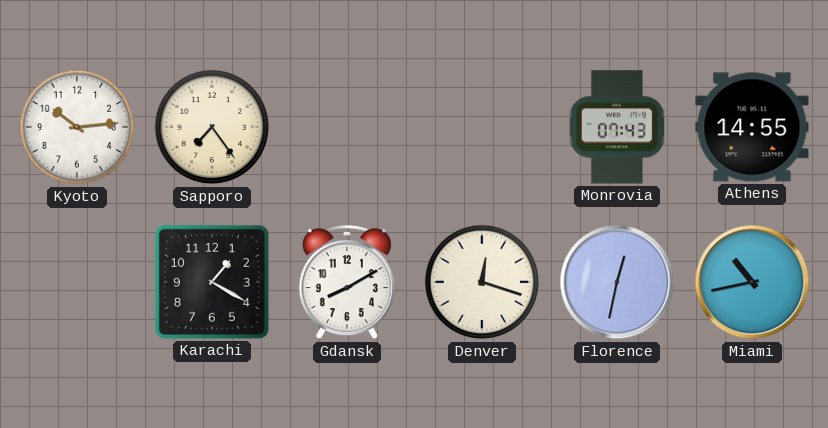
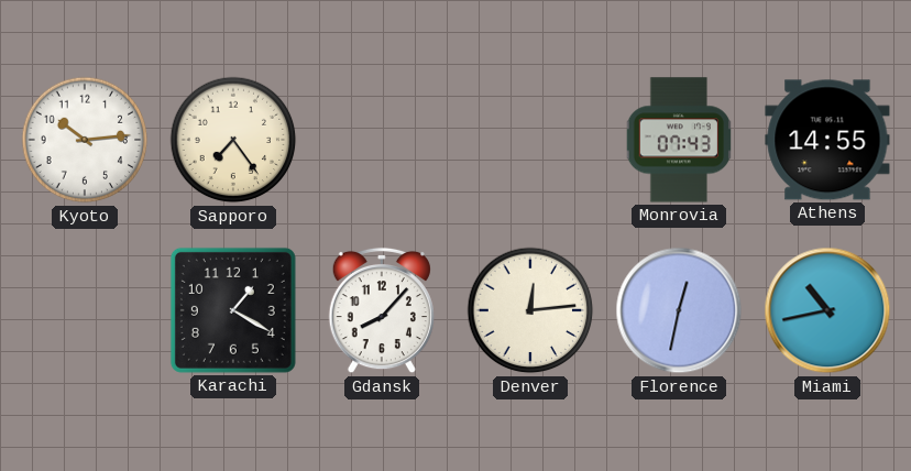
Gdansk: 8:10 -> 8:07
Denver: 12:18 -> 12:14
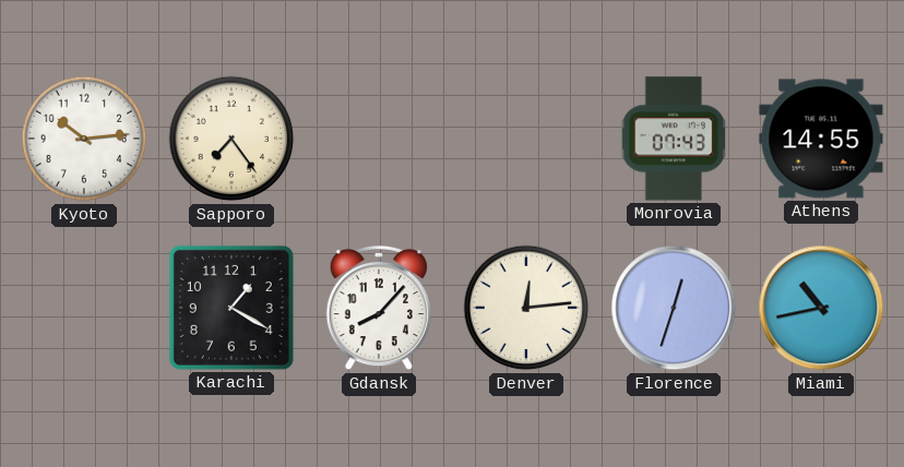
Florence: 12:32 -> 12:33
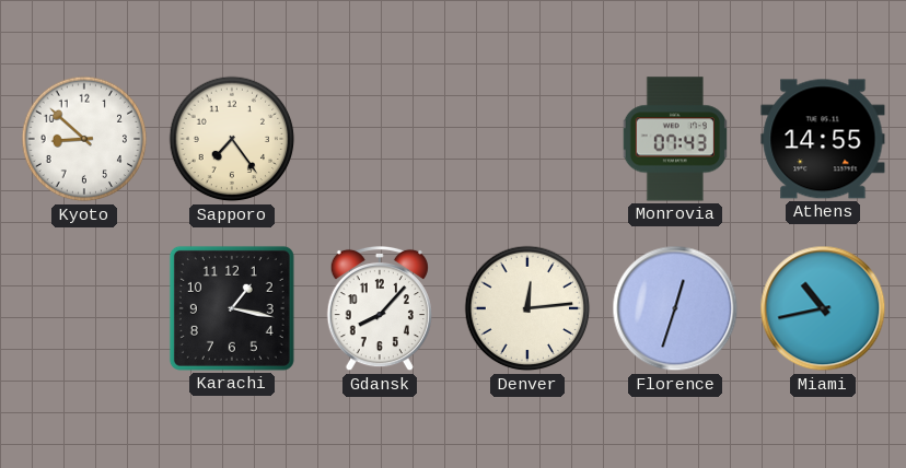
Kyoto: 10:14 -> 8:52
Karachi: 1:20 -> 1:17
